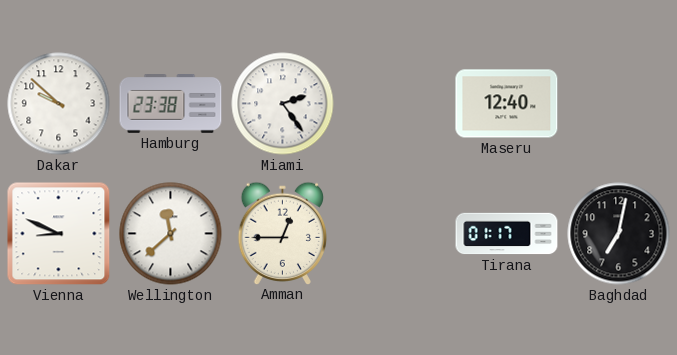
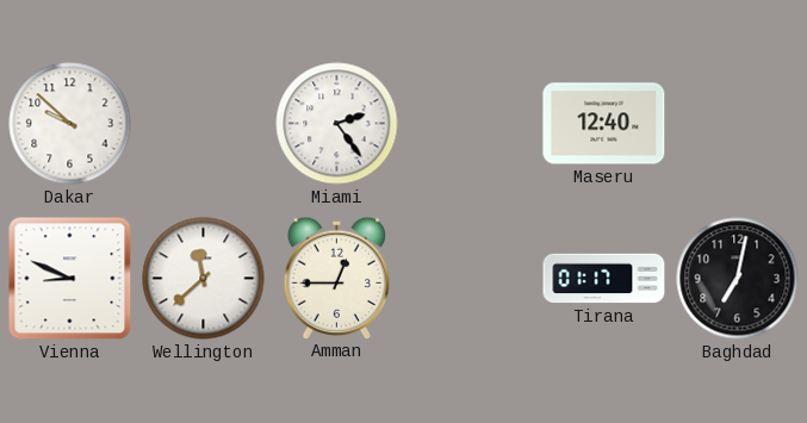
Hamburg: 23:38 -> none
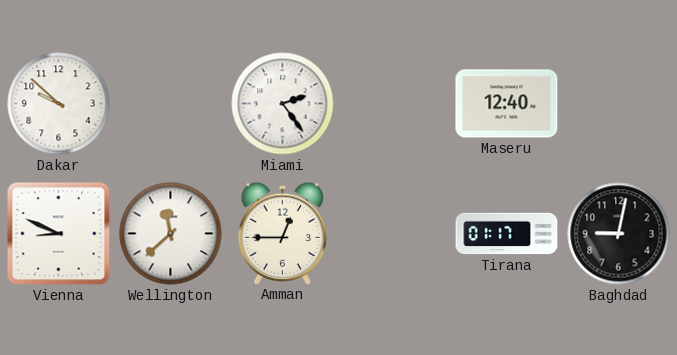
Baghdad: 7:02 -> 9:02
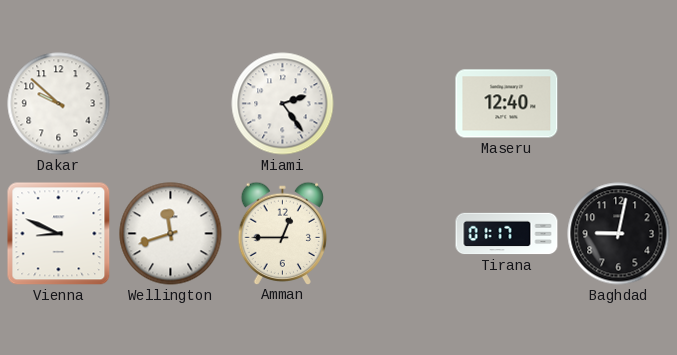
Wellington: 11:38 -> 11:42
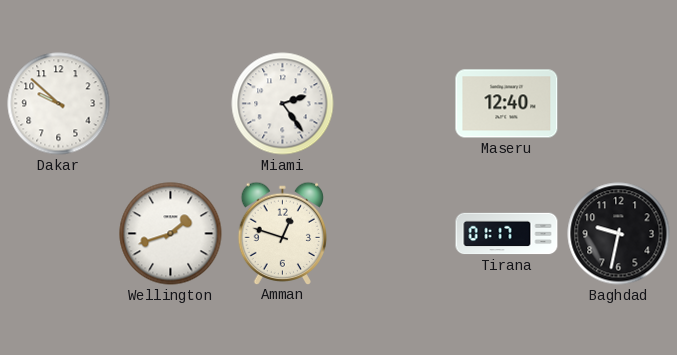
Vienna: 8:49 -> none
Wellington: 11:42 -> 1:42
Amman: 12:45 -> 12:48
Baghdad: 9:02 -> 9:32
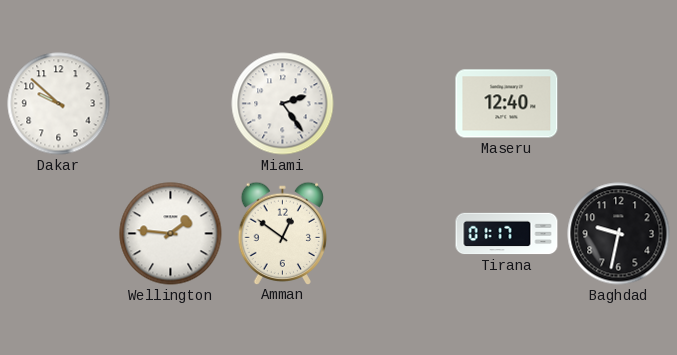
Wellington: 1:42 -> 1:46
Amman: 12:48 -> 12:51
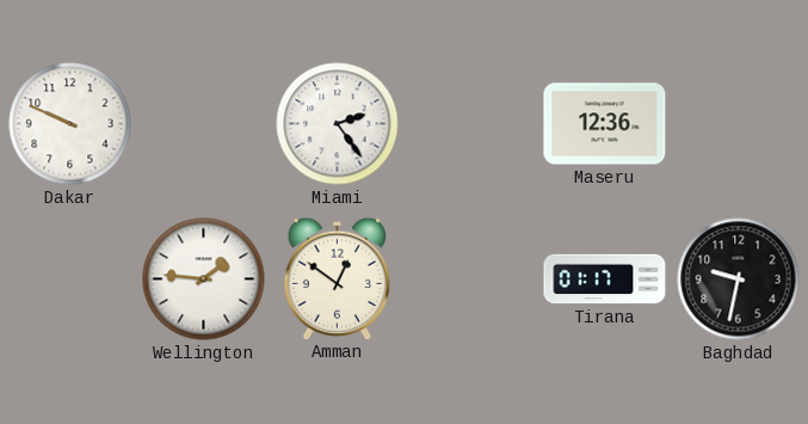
Dakar: 9:52 -> 9:49
Maseru: 12:40 -> 12:36
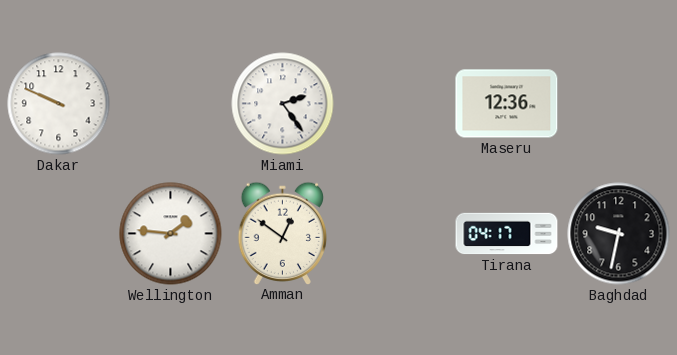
Tirana: 01:17 -> 04:17
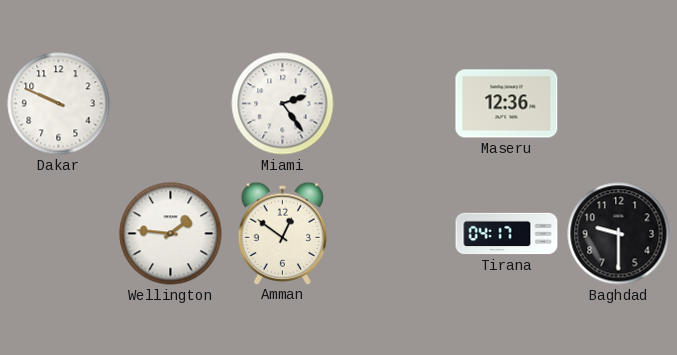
Baghdad: 9:32 -> 9:30
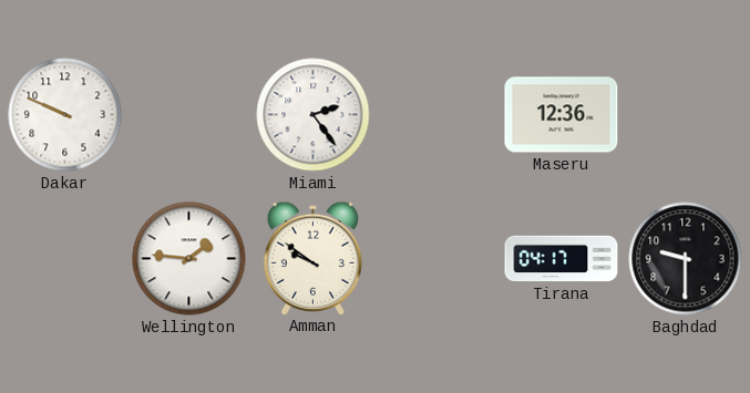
Amman: 12:51 -> 9:51
